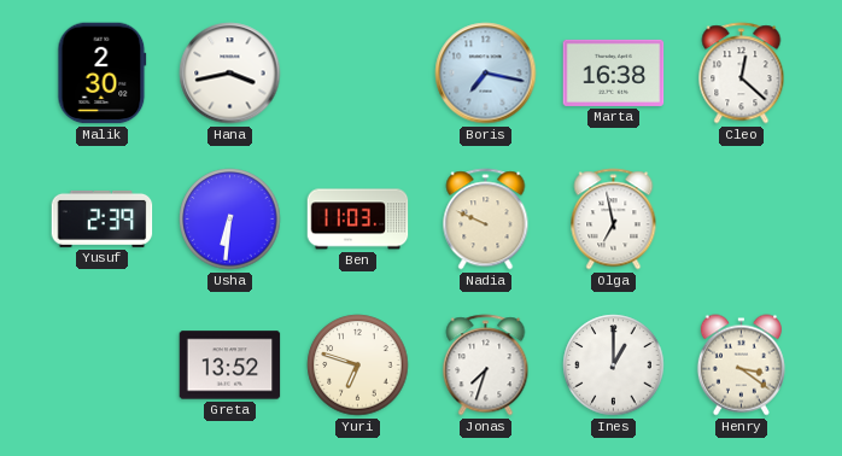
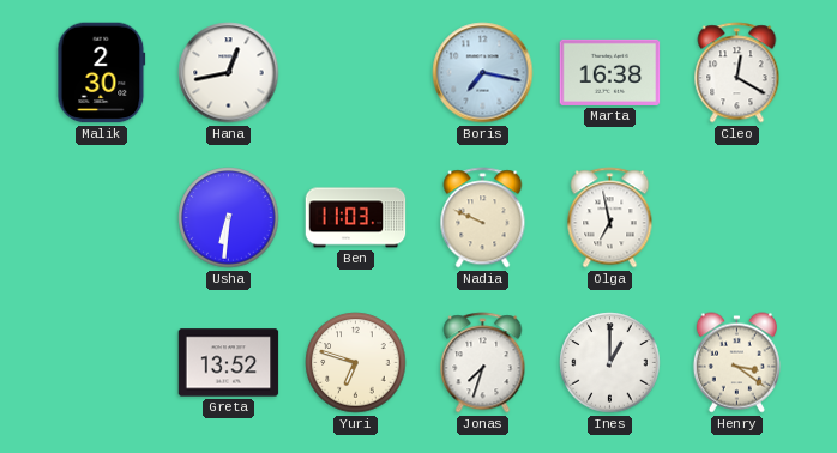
Hana: 3:43 -> 12:43
Cleo: 12:22 -> 12:20
Yusuf: 2:39 -> none
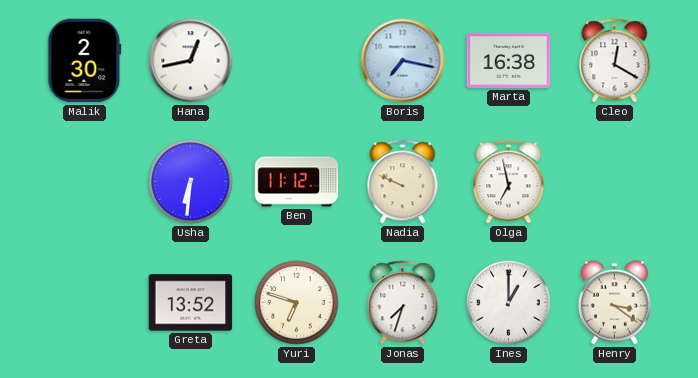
Ben: 11:03 -> 11:12
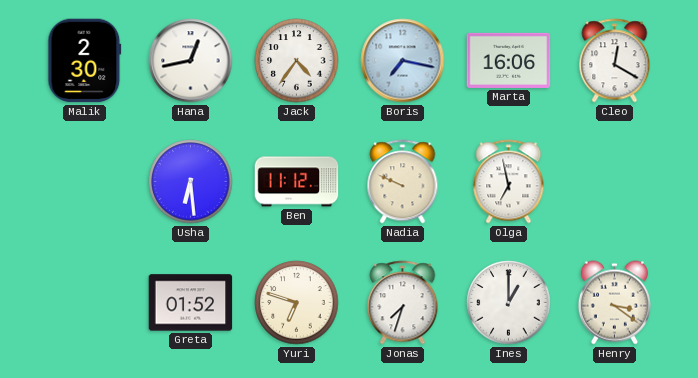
Jack: none -> 4:36
Marta: 16:38 -> 16:06
Usha: 6:31 -> 6:29
Greta: 13:52 -> 01:52
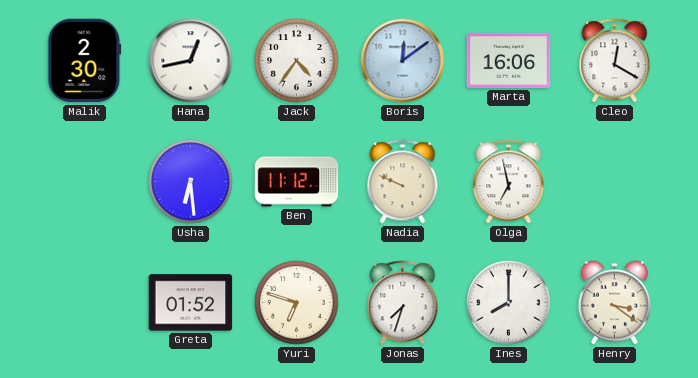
Boris: 7:17 -> 12:09
Ines: 1:00 -> 8:00
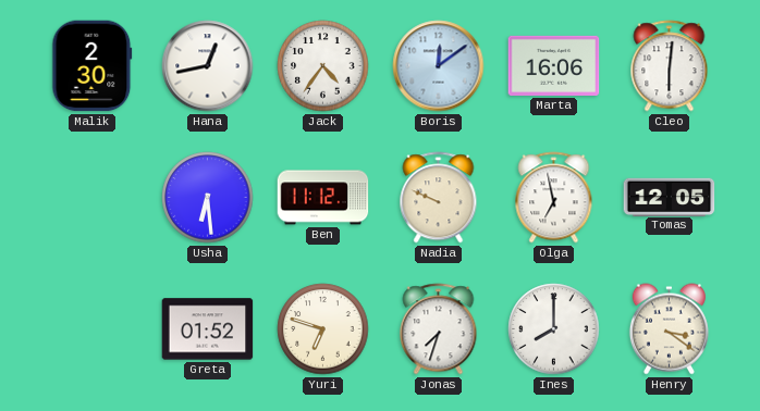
Cleo: 12:20 -> 6:01
Tomas: none -> 12:05
